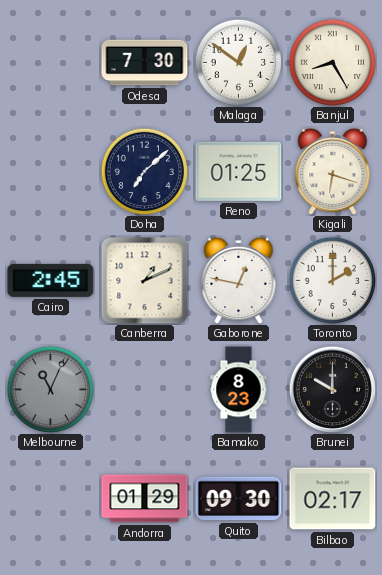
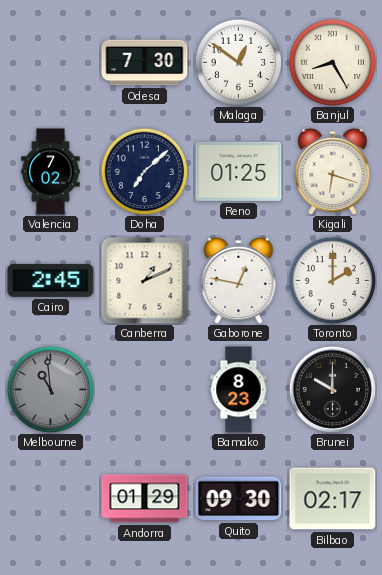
Valencia: none -> 7:02
Melbourne: 11:04 -> 10:59
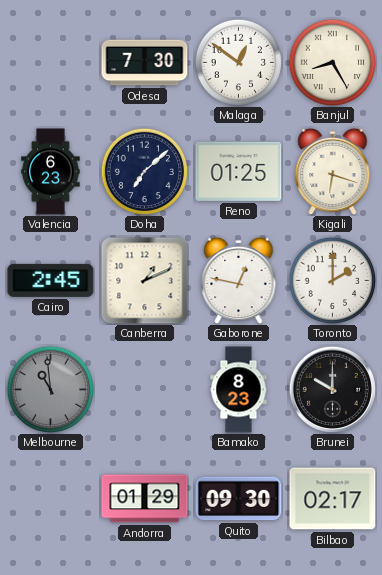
Valencia: 7:02 -> 6:23
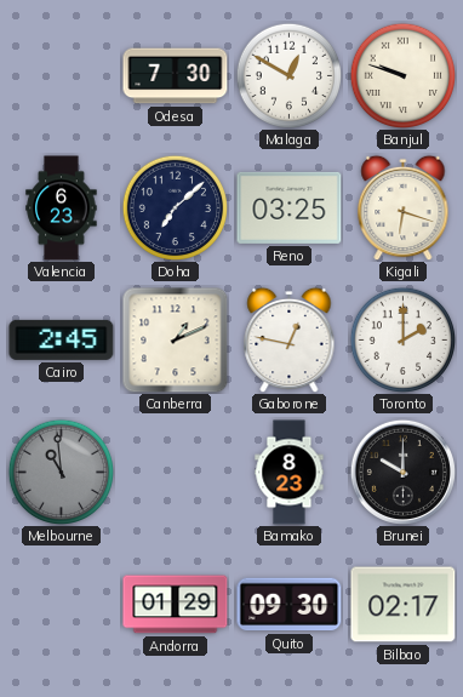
Malaga: 12:51 -> 12:50
Banjul: 8:25 -> 9:48
Reno: 01:25 -> 03:25
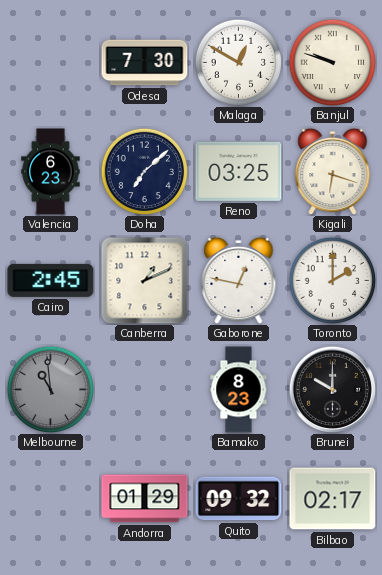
Quito: 09:30 -> 09:32
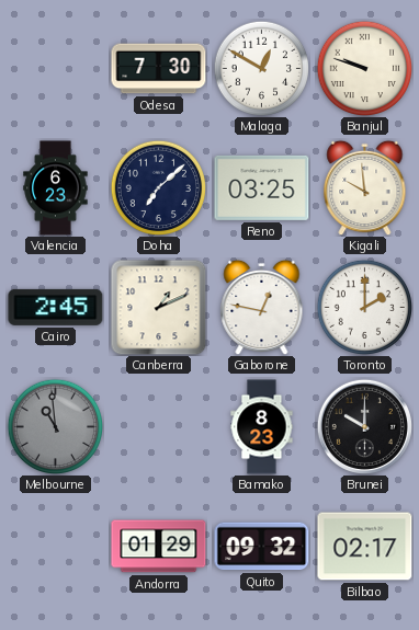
Kigali: 6:18 -> 9:59
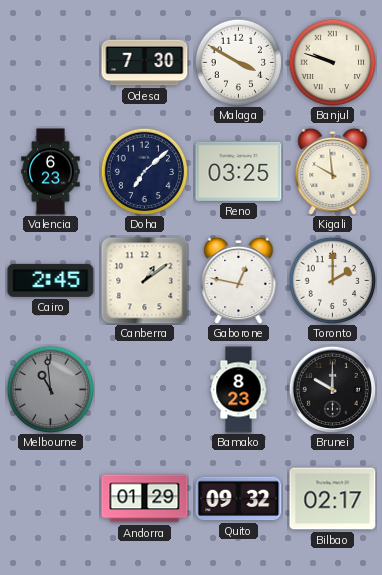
Malaga: 12:50 -> 3:50
Canberra: 1:11 -> 1:09
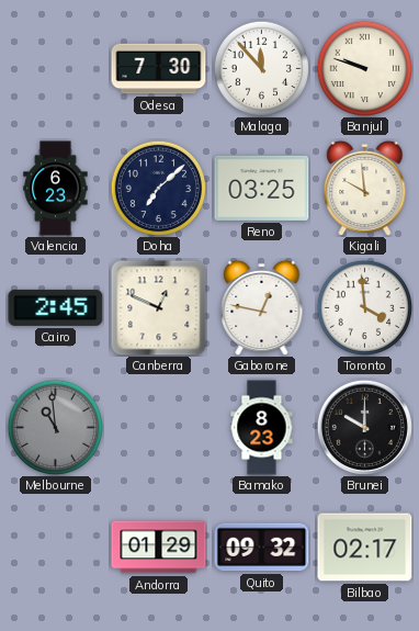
Malaga: 3:50 -> 11:53
Canberra: 1:09 -> 12:49
Toronto: 2:00 -> 3:59
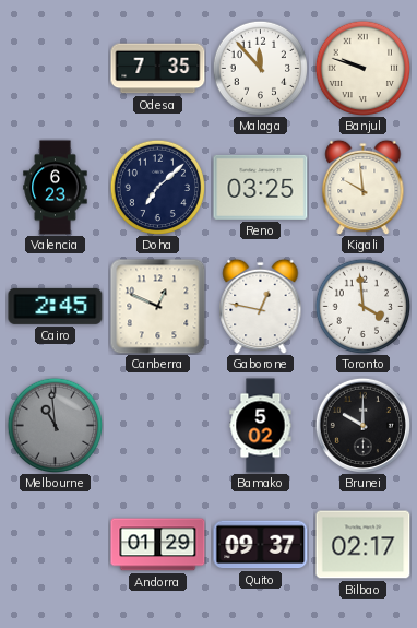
Odesa: 7:30 -> 7:35
Bamako: 8:23 -> 5:02
Quito: 09:32 -> 09:37
